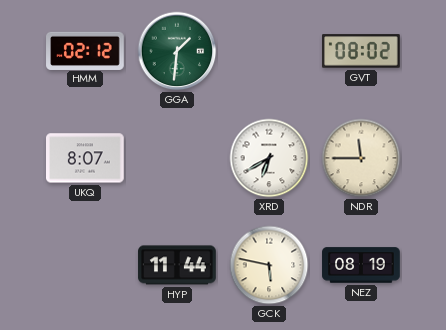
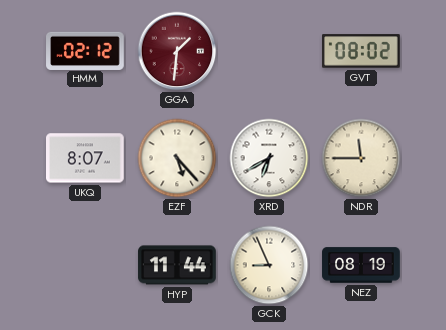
GGA dial: green -> burgundy
EZF: none -> 5:23
GCK: 5:47 -> 8:56
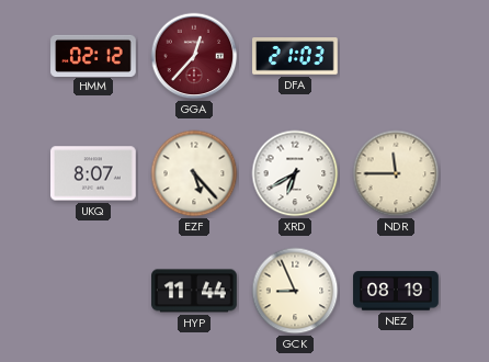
GGA: 1:31 -> 12:37
DFA: none -> 21:03
GVT: 08:02 -> none
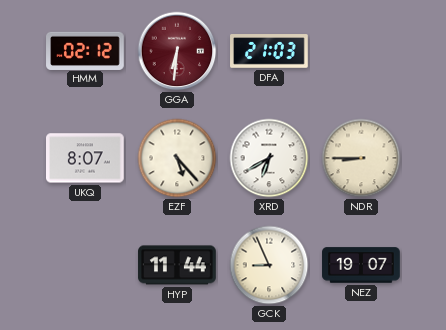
GGA: 12:37 -> 6:31
NDR: 11:45 -> 8:45
NEZ: 08:19 -> 19:07
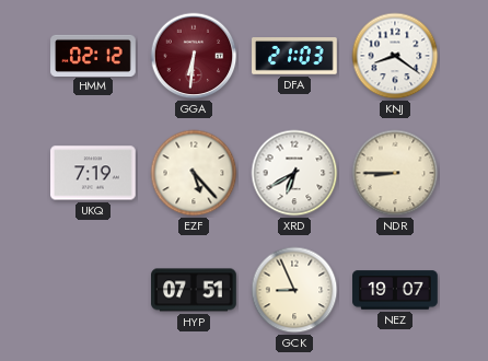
KNJ: none -> 8:21
UKQ: 8:07 -> 7:19
HYP: 11:44 -> 07:51
